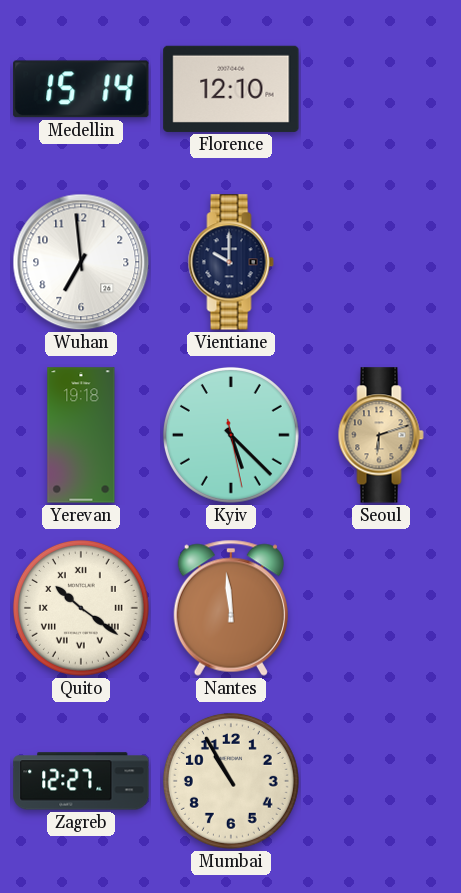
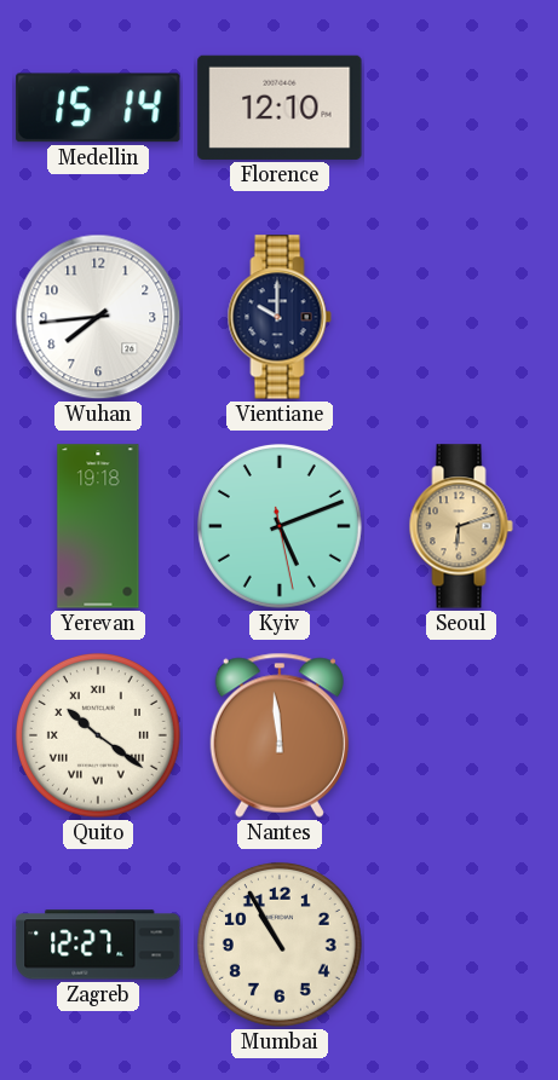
Wuhan: 6:59 -> 7:44
Kyiv: 5:22 -> 5:11
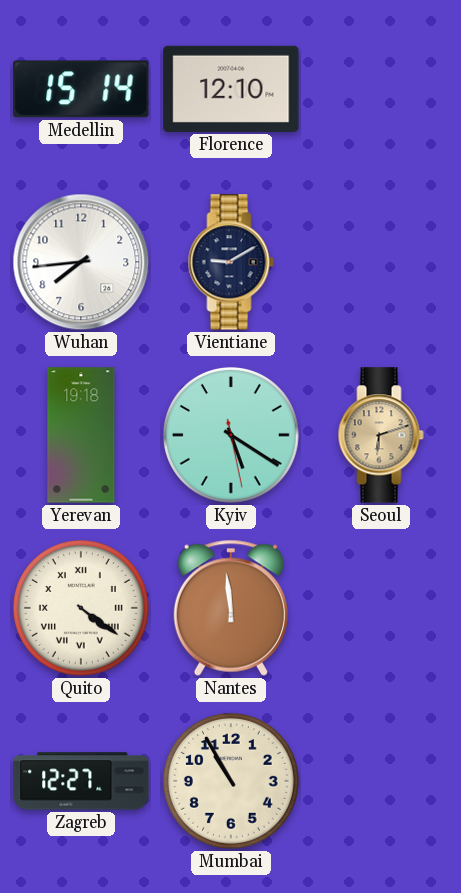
Vientiane: 10:00 -> 9:10
Kyiv: 5:11 -> 5:20
Quito: 10:21 -> 4:21
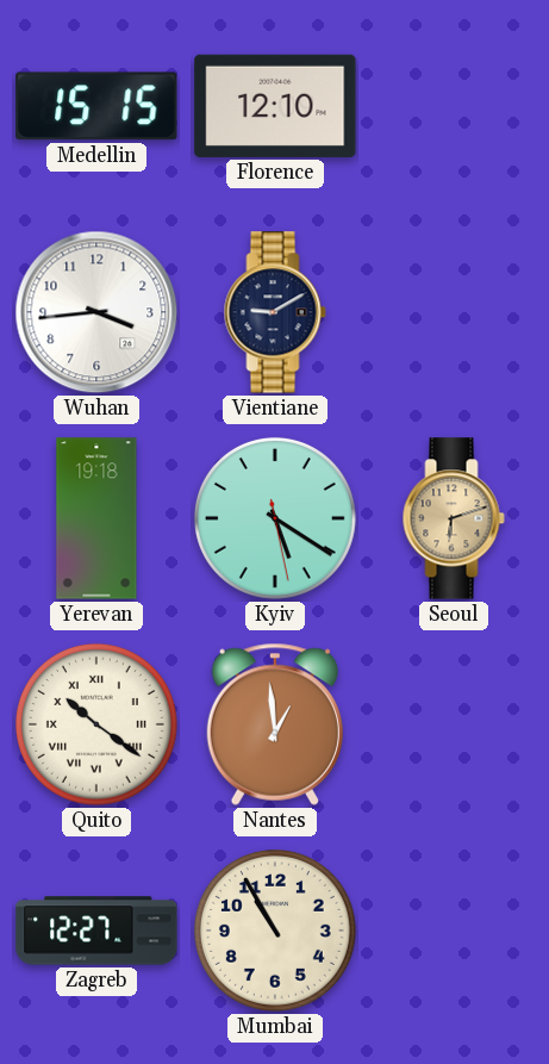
Medellin: 15:14 -> 15:15
Wuhan: 7:44 -> 3:44
Quito: 4:21 -> 10:21
Nantes: 11:59 -> 12:59
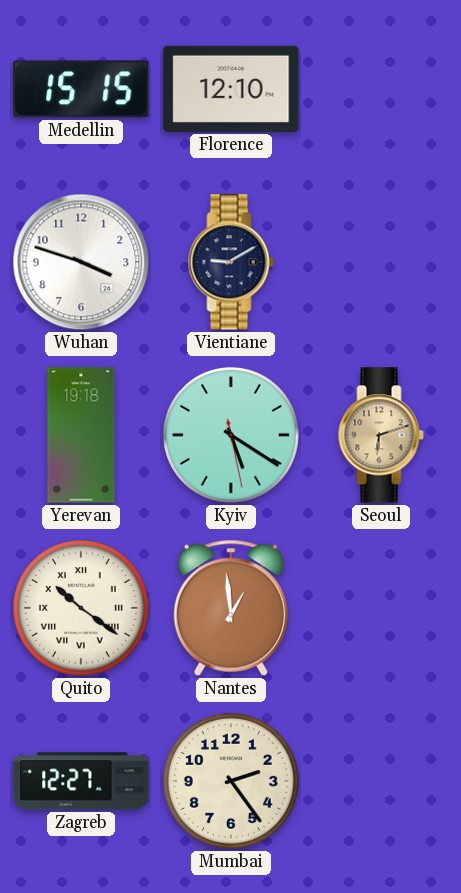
Wuhan: 3:44 -> 3:48
Mumbai: 10:55 -> 2:24
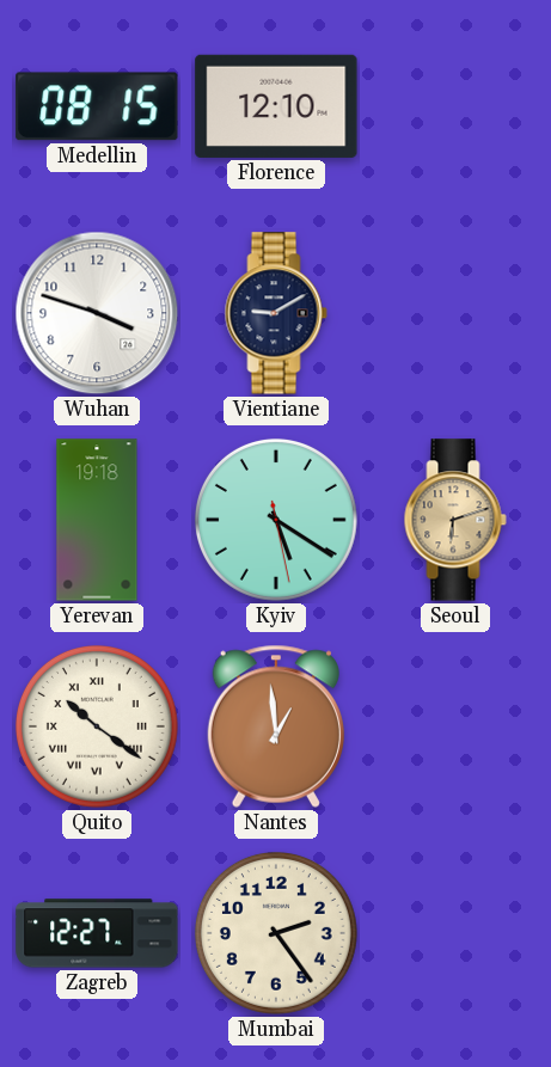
Medellin: 15:15 -> 08:15
